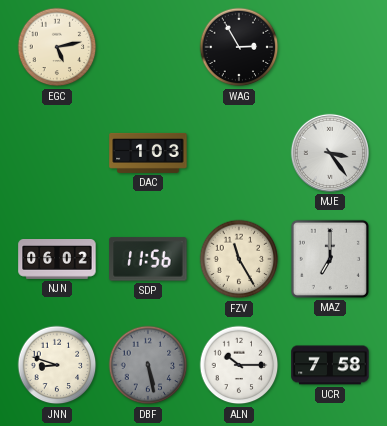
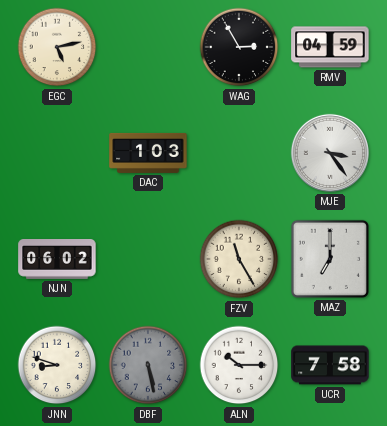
RMV: none -> 04:59
SDP: 11:56 -> none
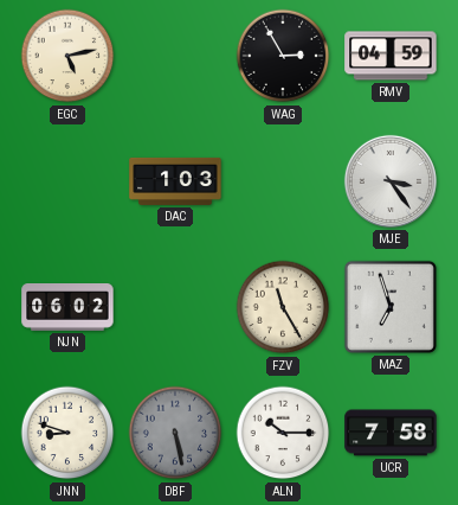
MAZ: 7:00 -> 6:57
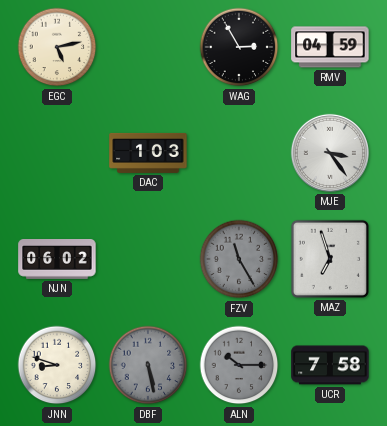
FZV dial: cream -> grey
ALN dial: white -> grey
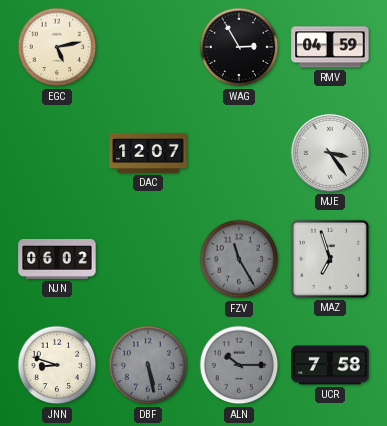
DAC: 1:03 -> 12:07
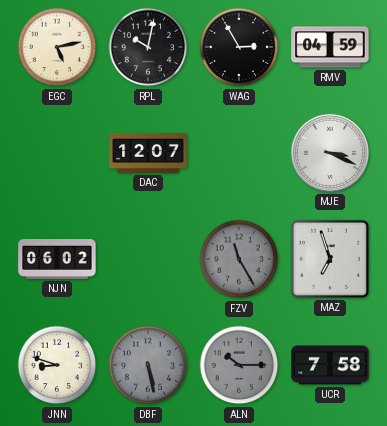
RPL: none -> 10:02
MJE: 3:24 -> 3:19
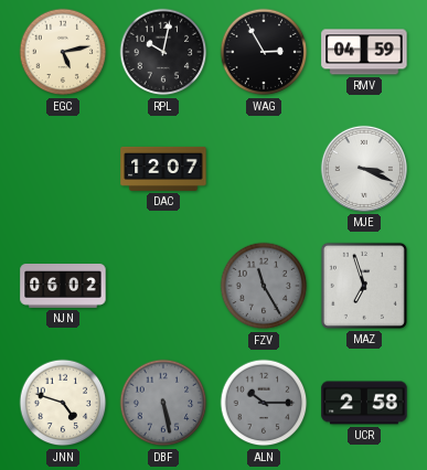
JNN: 8:48 -> 4:48
UCR: 7:58 -> 2:58
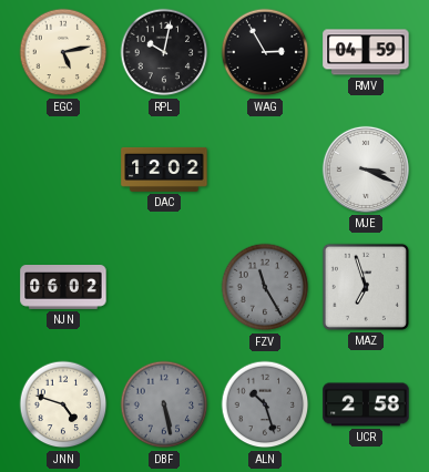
DAC: 12:07 -> 12:02
ALN: 10:15 -> 10:27
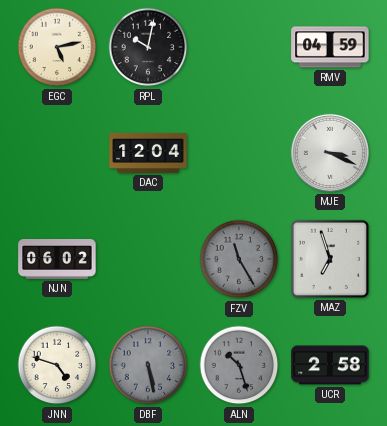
WAG: 2:55 -> none
DAC: 12:02 -> 12:04
